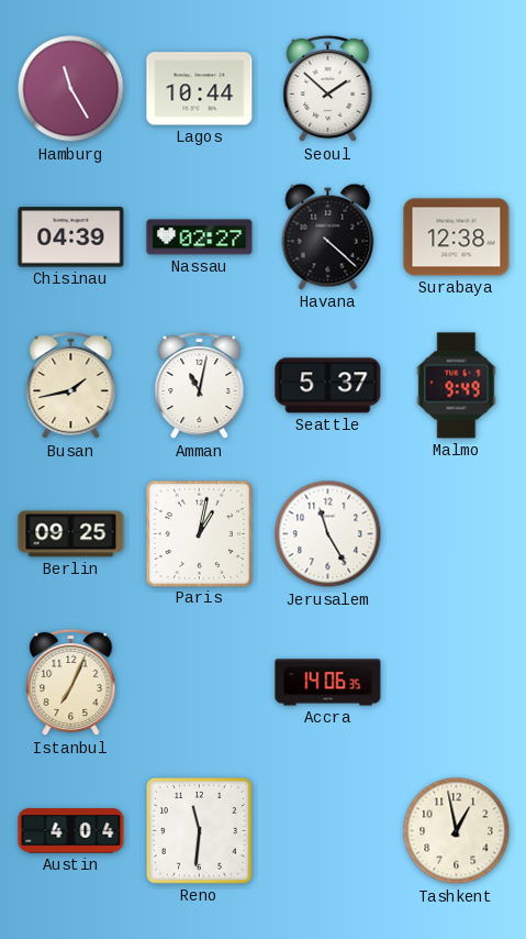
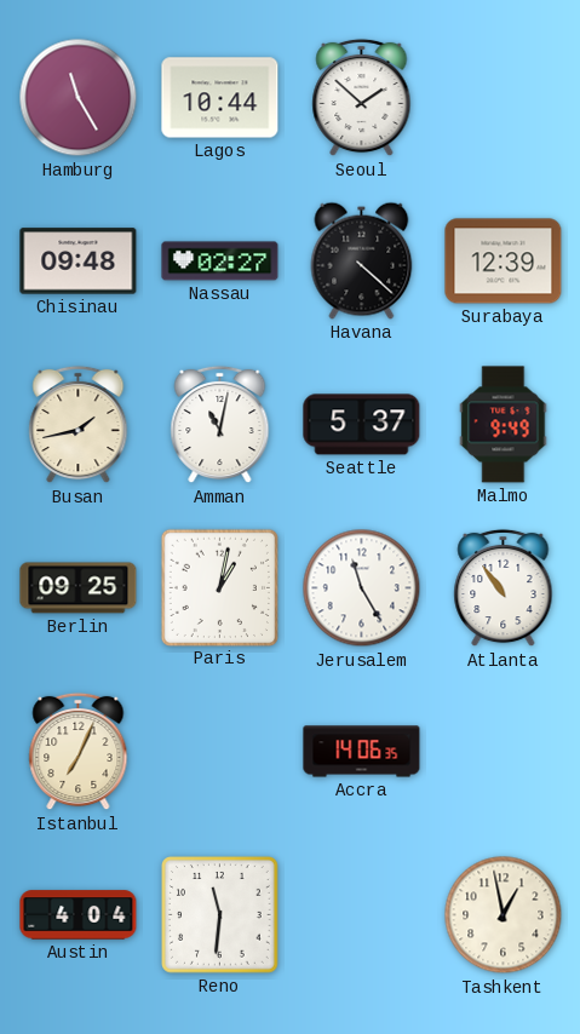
Chisinau: 04:39 -> 09:48
Surabaya: 12:38 -> 12:39
Atlanta: none -> 10:54
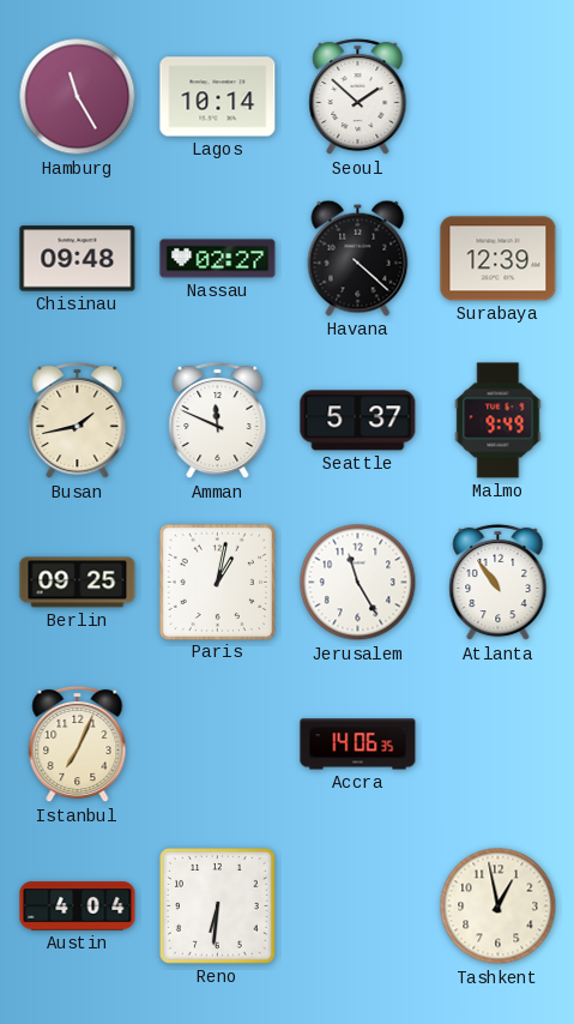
Lagos: 10:44 -> 10:14
Amman: 11:02 -> 11:49
Reno: 11:31 -> 6:31
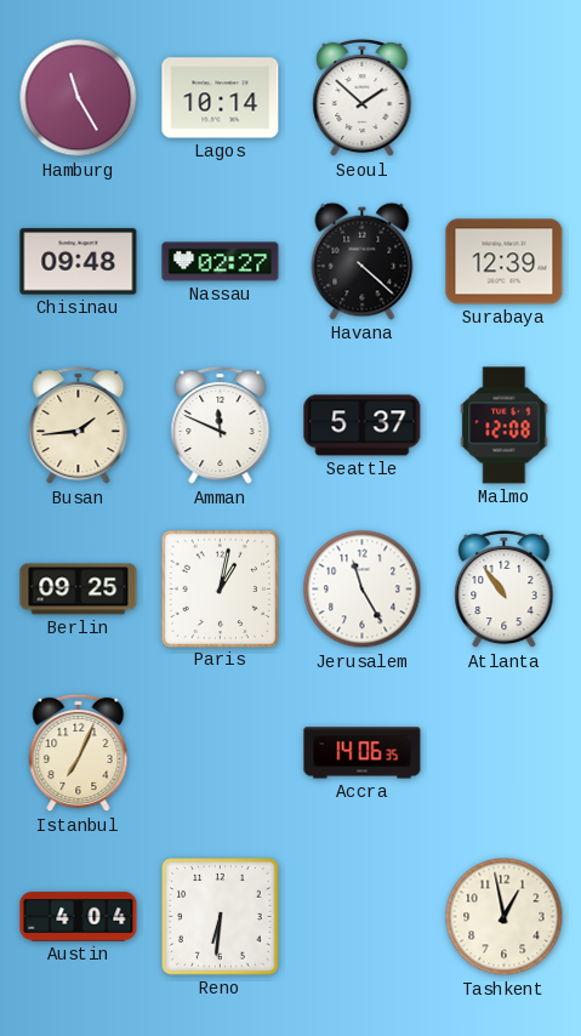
Busan: 1:43 -> 1:44
Malmo: 9:49 -> 12:08
